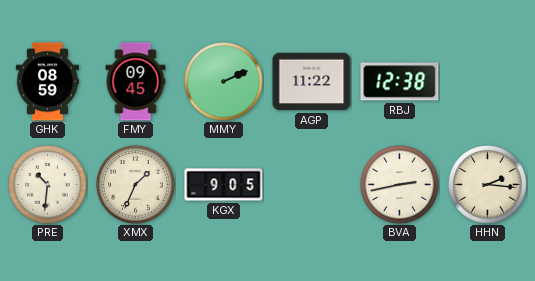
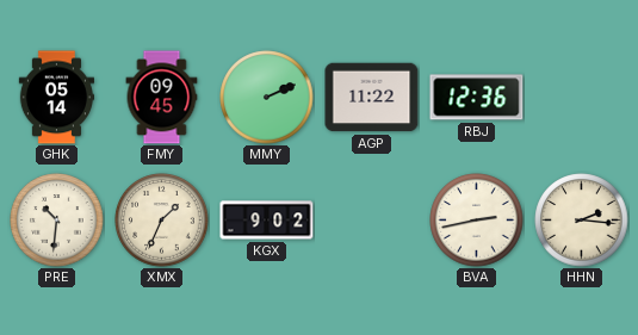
GHK: 08:59 -> 05:14
RBJ: 12:38 -> 12:36
KGX: 9:05 -> 9:02
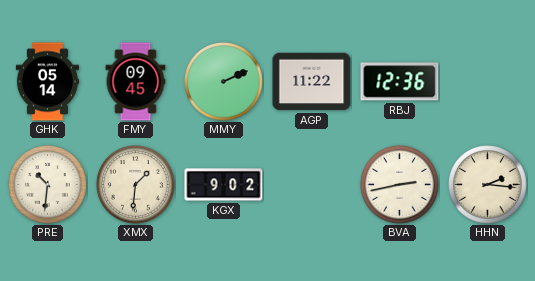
XMX: 1:34 -> 1:31
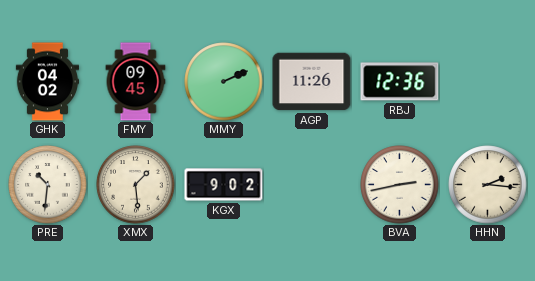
GHK: 05:14 -> 04:02
AGP: 11:22 -> 11:26
XMX: 1:31 -> 1:29
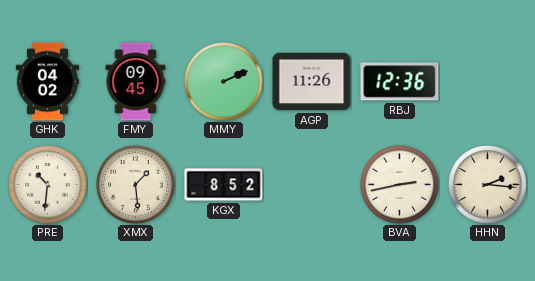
KGX: 9:02 -> 8:52
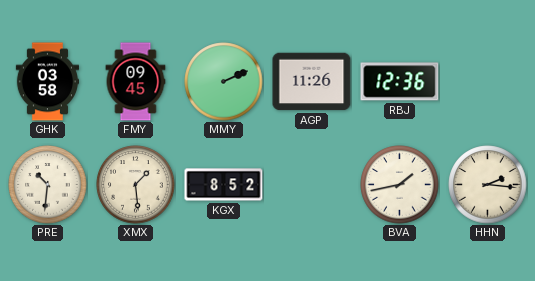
GHK: 04:02 -> 03:58
BVA: 2:43 -> 1:43
